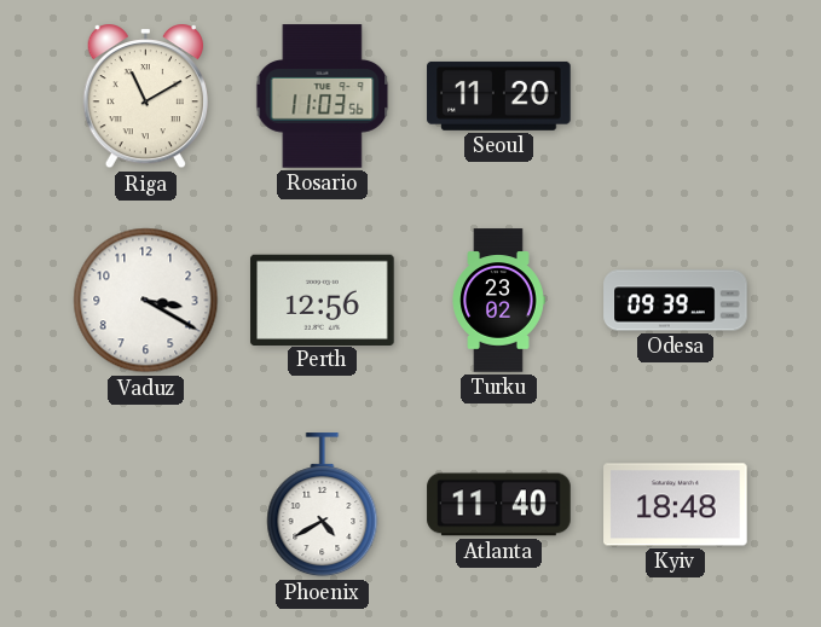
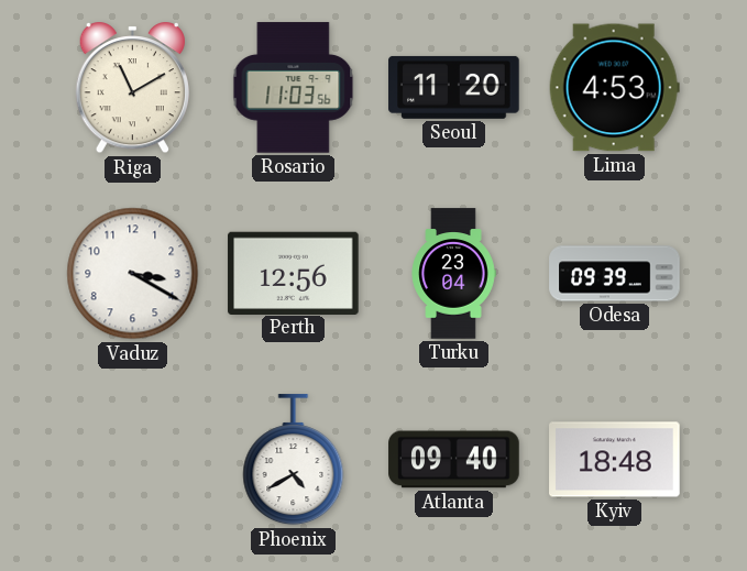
Lima: none -> 4:53
Turku: 23:02 -> 23:04
Atlanta: 11:40 -> 09:40
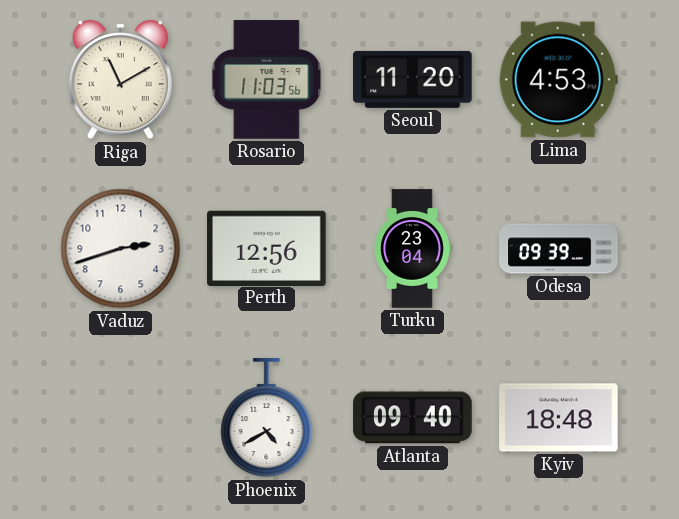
Vaduz: 3:20 -> 2:42
